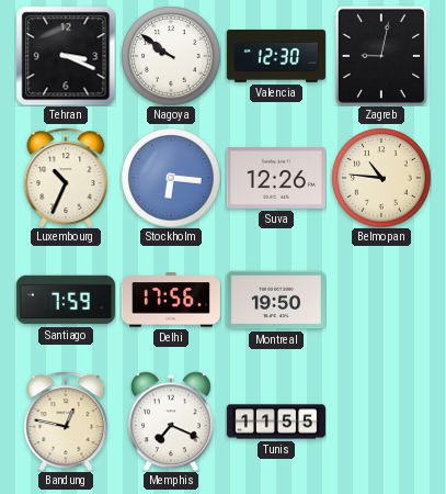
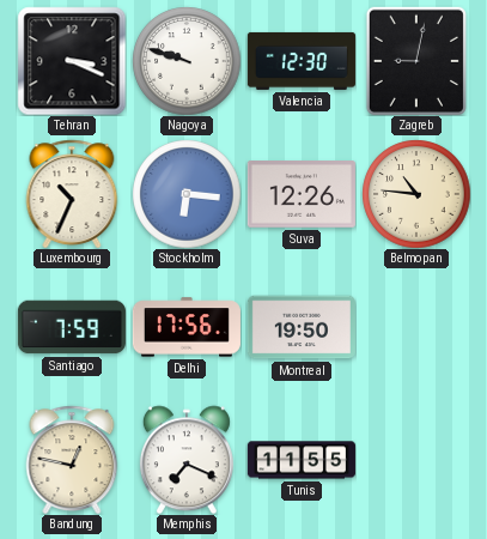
Nagoya: 9:51 -> 9:48
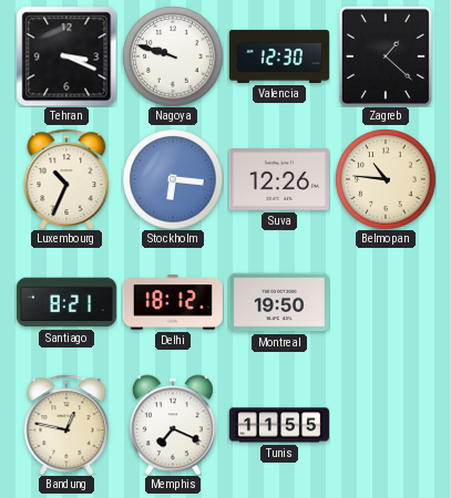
Zagreb: 9:02 -> 1:22
Santiago: 7:59 -> 8:21
Delhi: 17:56 -> 18:12
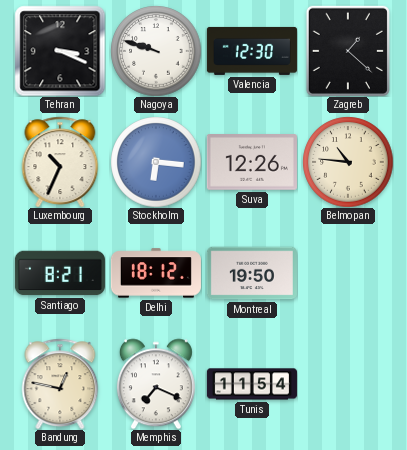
Tunis: 11:55 -> 11:54
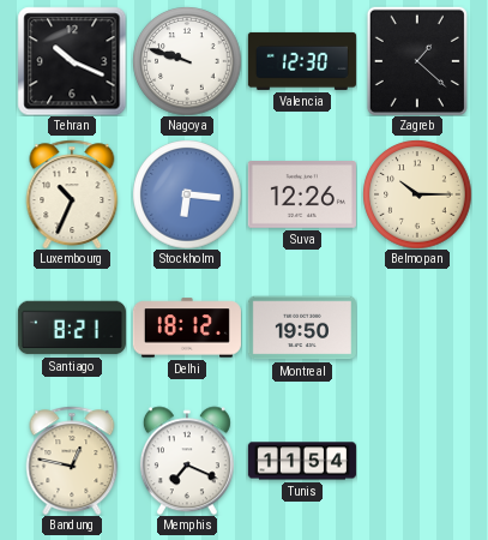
Tehran: 3:19 -> 10:19
Belmopan: 10:46 -> 10:15
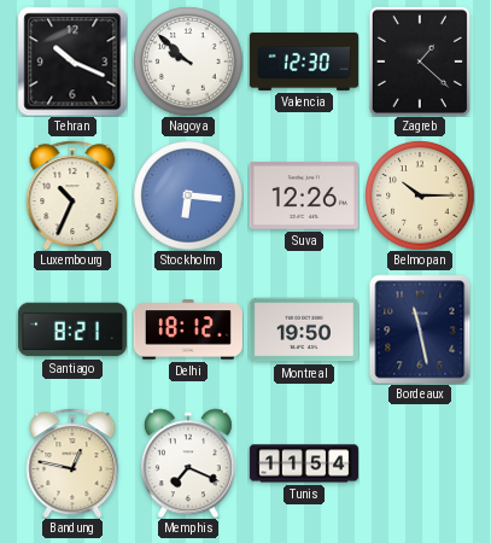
Nagoya: 9:48 -> 9:52
Bordeaux: none -> 11:28
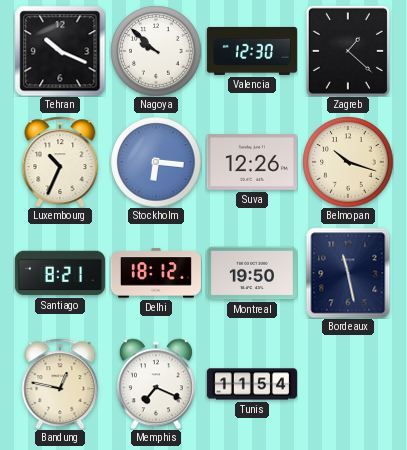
Belmopan: 10:15 -> 10:18
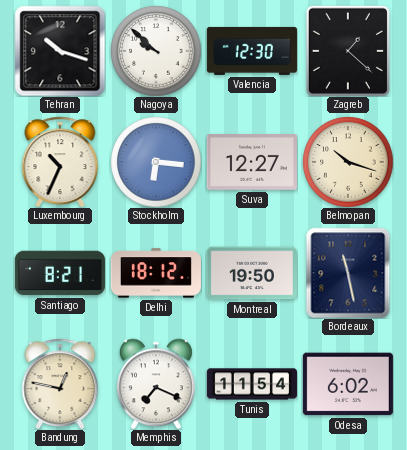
Tehran: 10:19 -> 10:18
Suva: 12:26 -> 12:27
Odesa: none -> 6:02
